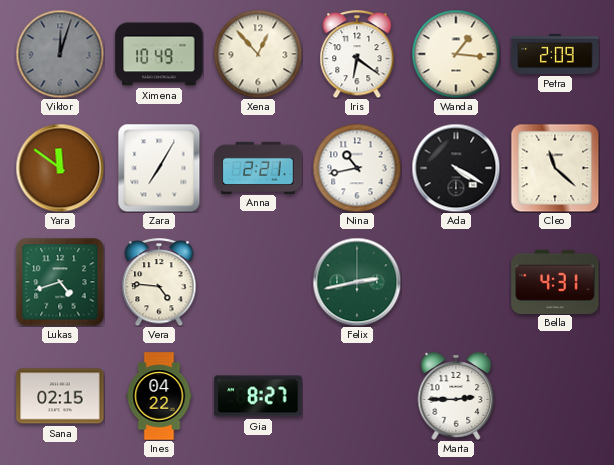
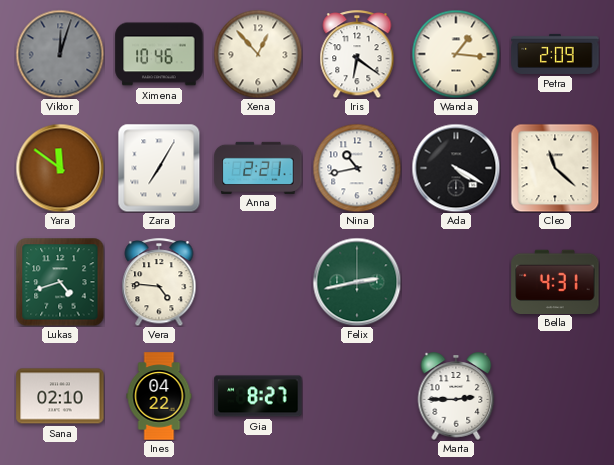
Ximena: 10:49 -> 10:46
Sana: 02:15 -> 02:10
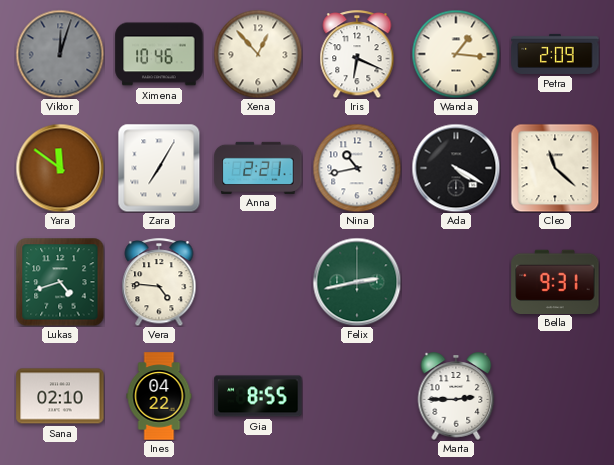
Iris: 6:21 -> 6:19
Bella: 4:31 -> 9:31
Gia: 8:27 -> 8:55
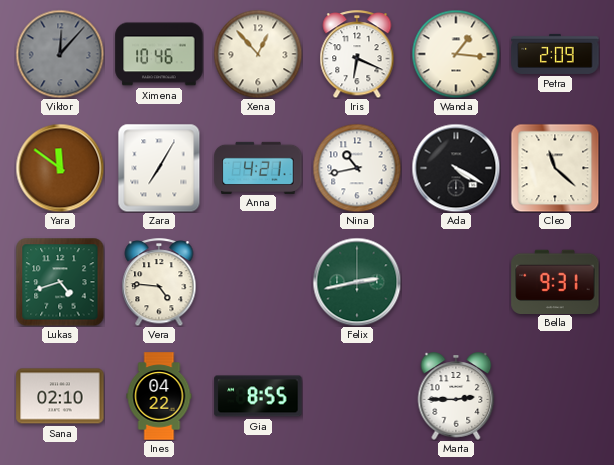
Viktor: 12:03 -> 12:07
Anna: 2:21 -> 4:21
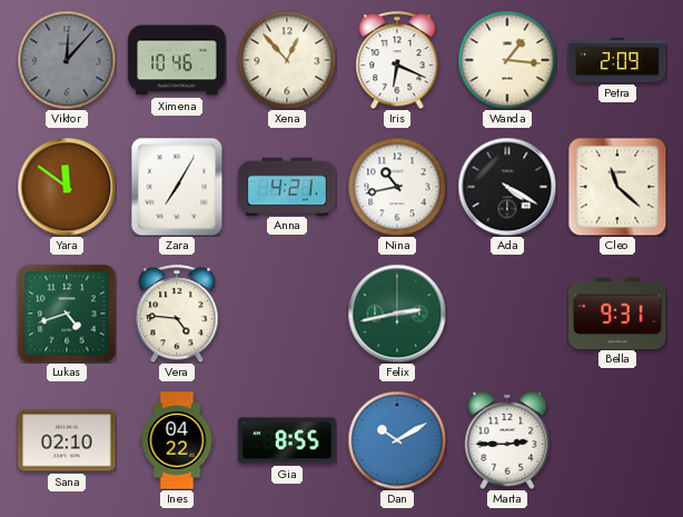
Dan: none -> 10:10
